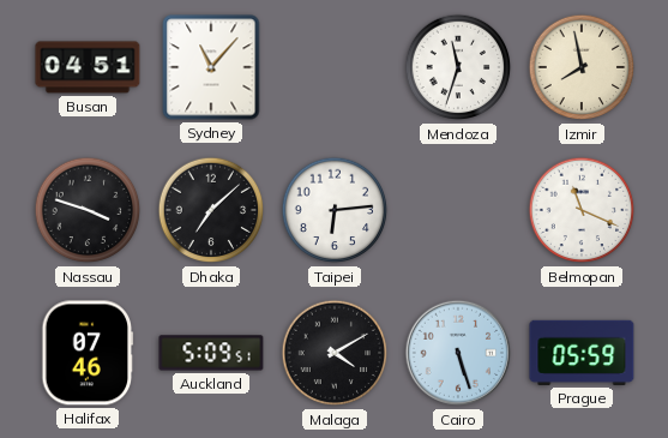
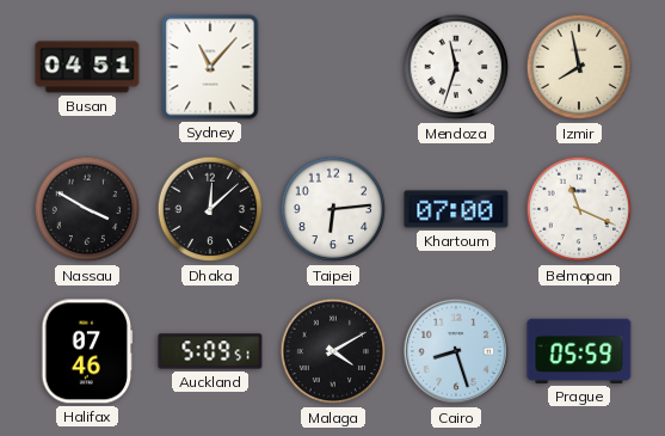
Nassau: 3:48 -> 3:50
Dhaka: 7:08 -> 12:08
Khartoum: none -> 07:00
Cairo: 5:27 -> 8:27
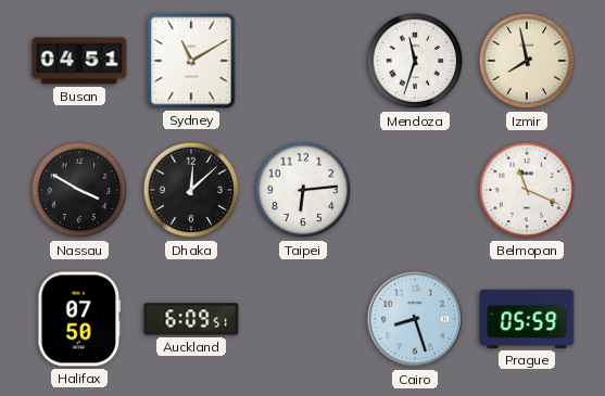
Sydney: 11:07 -> 11:10
Khartoum: 07:00 -> none
Halifax: 07:46 -> 07:50
Auckland: 5:09 -> 6:09
Malaga: 4:10 -> none
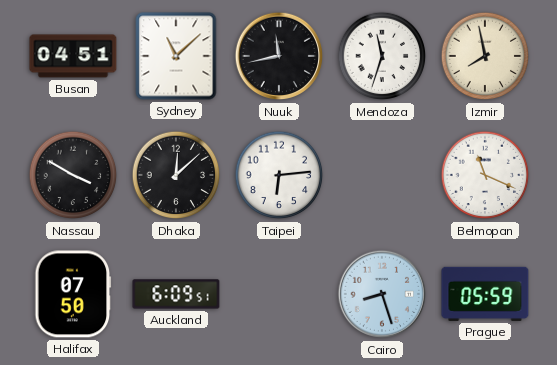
Sydney: 11:10 -> 11:08
Nuuk: none -> 11:43
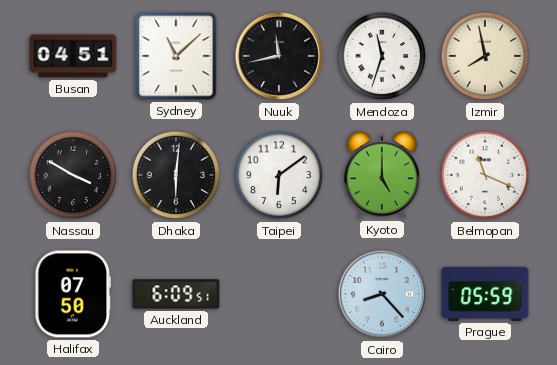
Dhaka: 12:08 -> 6:01
Taipei: 6:14 -> 6:09
Kyoto: none -> 5:00
Cairo: 8:27 -> 8:23
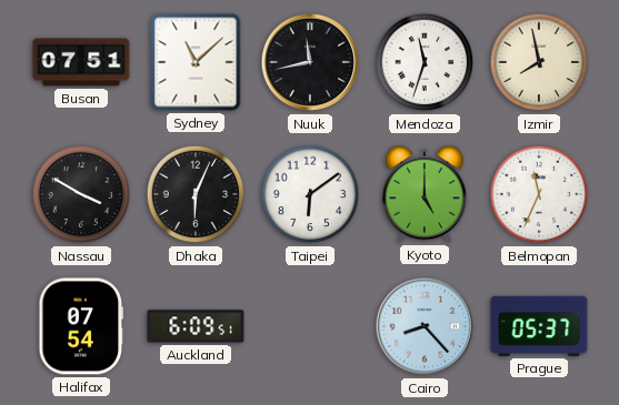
Busan: 04:51 -> 07:51
Dhaka: 6:01 -> 6:04
Belmopan: 11:19 -> 11:34
Halifax: 07:50 -> 07:54
Prague: 05:59 -> 05:37
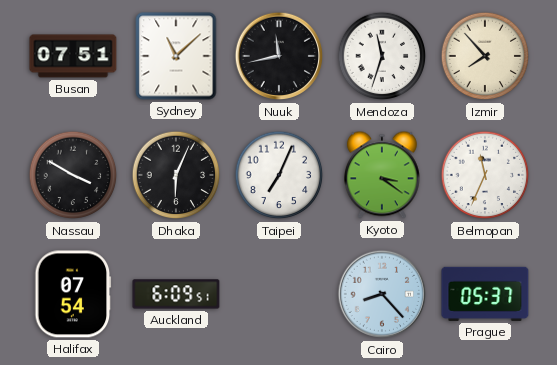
Izmir: 7:58 -> 7:53
Taipei: 6:09 -> 7:04
Kyoto: 5:00 -> 3:21
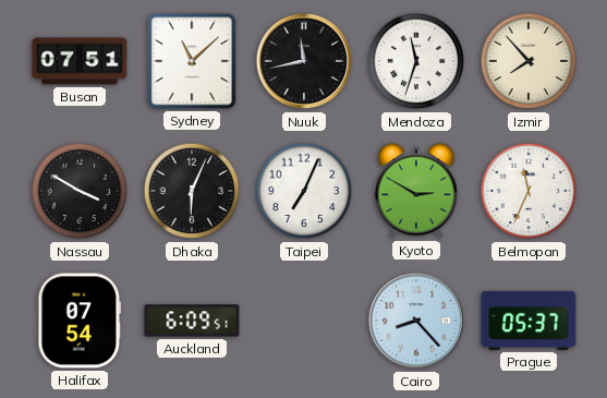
Kyoto: 3:21 -> 2:50
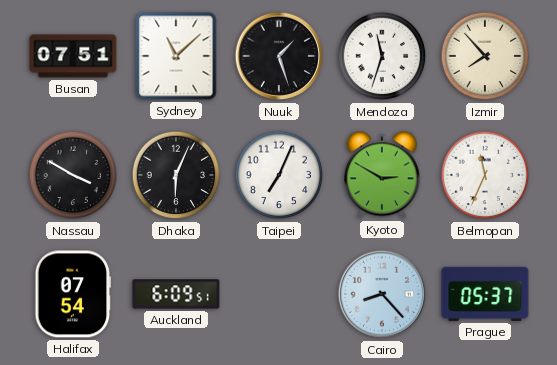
Nuuk: 11:43 -> 1:27
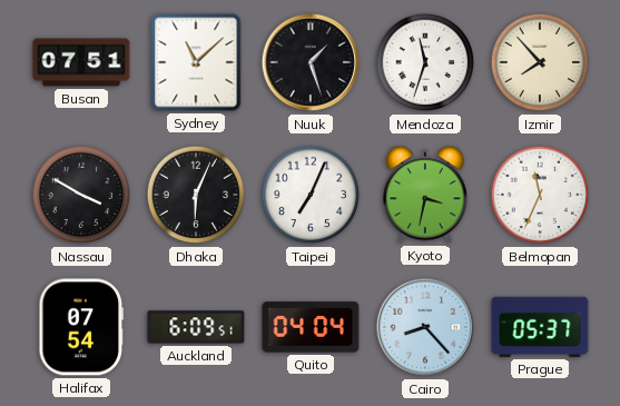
Kyoto: 2:50 -> 3:32
Quito: none -> 04:04
